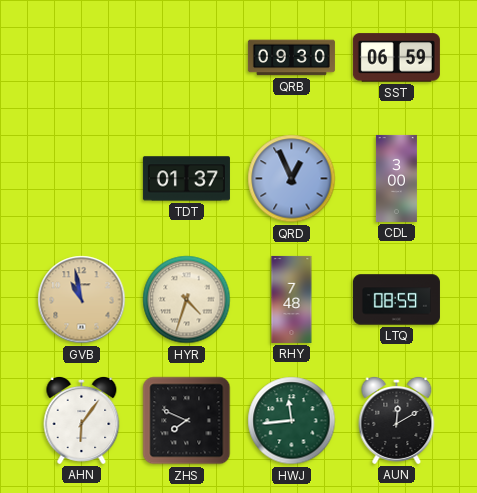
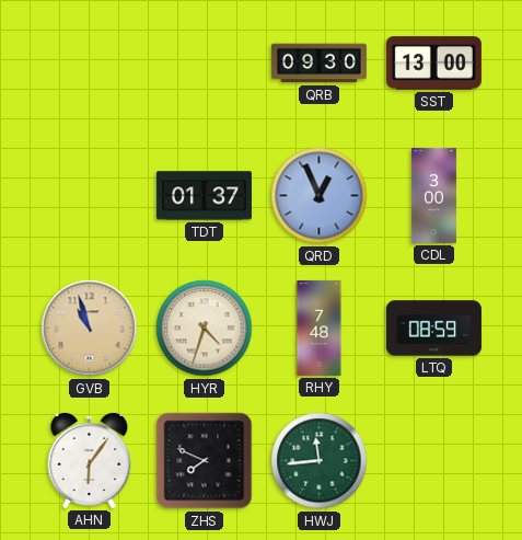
SST: 06:59 -> 13:00
GVB: 10:58 -> 10:57
AUN: 12:10 -> none
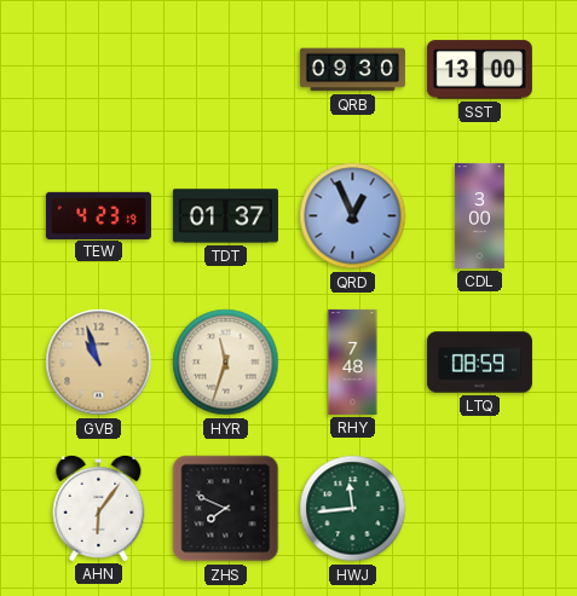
TEW: none -> 4:23
HYR: 4:33 -> 11:33
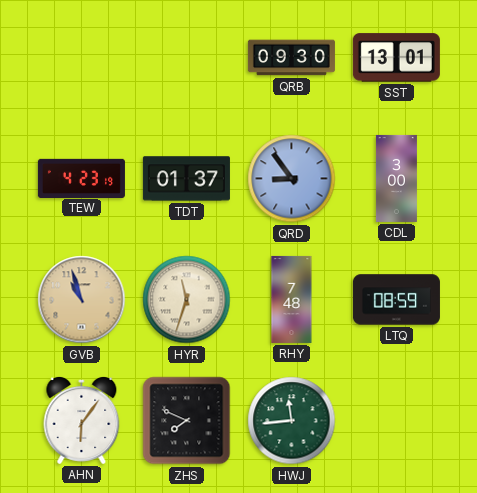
SST: 13:00 -> 13:01
QRD: 12:56 -> 8:54
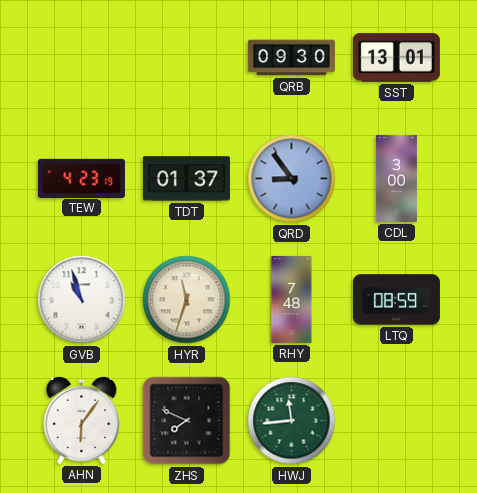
GVB dial: champagne -> white
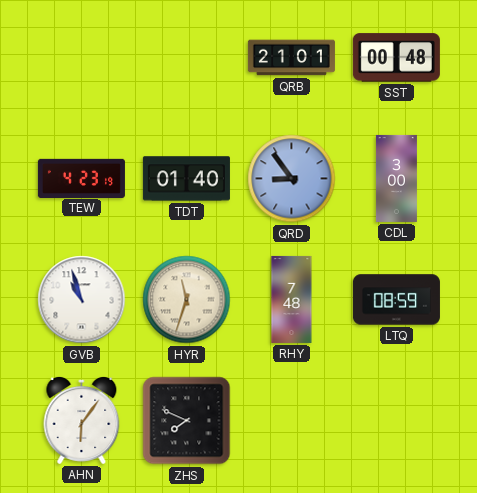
QRB: 09:30 -> 21:01
SST: 13:01 -> 00:48
TDT: 01:37 -> 01:40
HWJ: 11:44 -> none
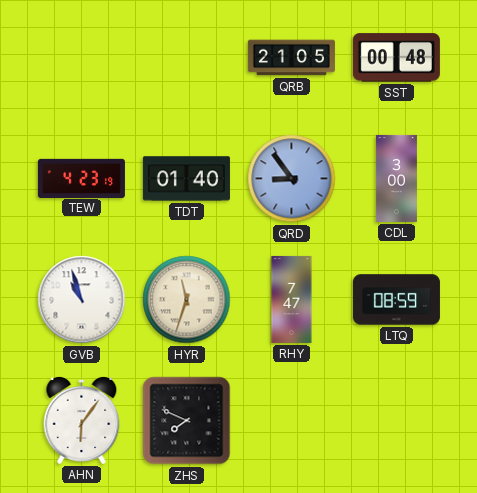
QRB: 21:01 -> 21:05
RHY: 7:48 -> 7:47
